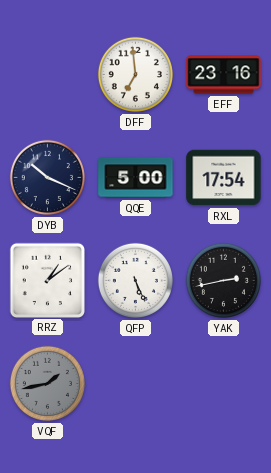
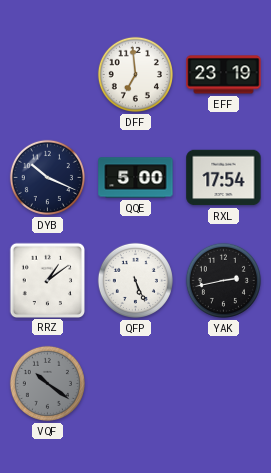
EFF: 23:16 -> 23:19
VQF: 1:43 -> 10:21
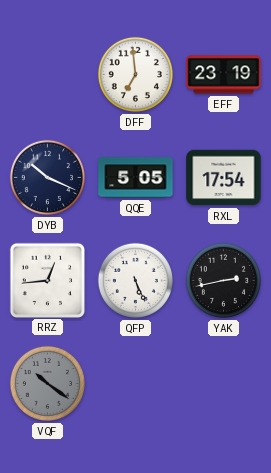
QQE: 5:00 -> 5:05
RRZ: 1:09 -> 12:44
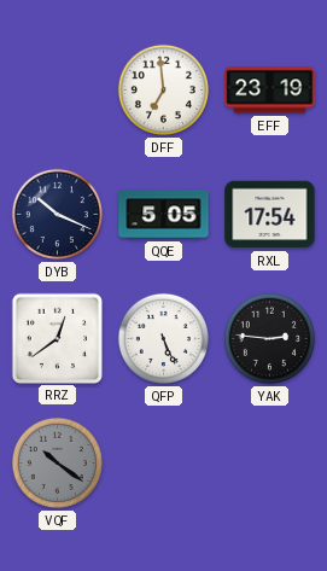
RRZ: 12:44 -> 12:39
YAK: 2:43 -> 2:46
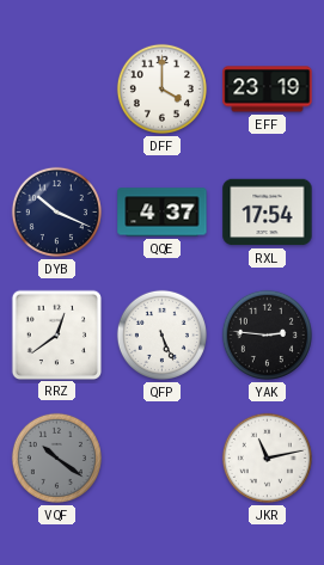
DFF: 6:59 -> 4:00
QQE: 5:05 -> 4:37
JKR: none -> 11:13
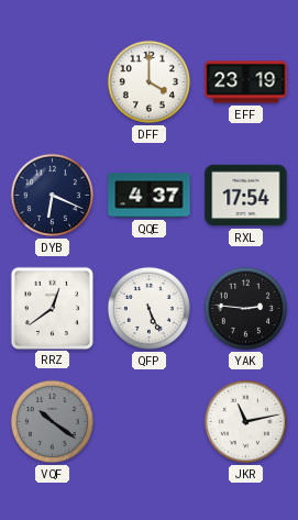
DYB: 10:19 -> 6:19
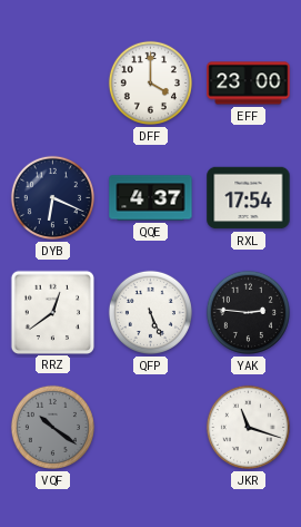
EFF: 23:19 -> 23:00
JKR: 11:13 -> 11:18
